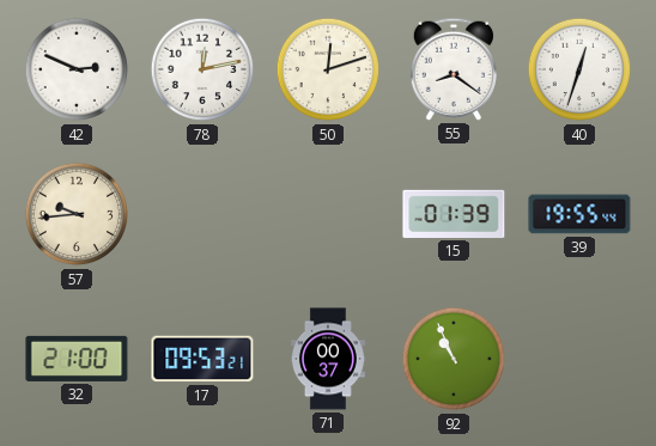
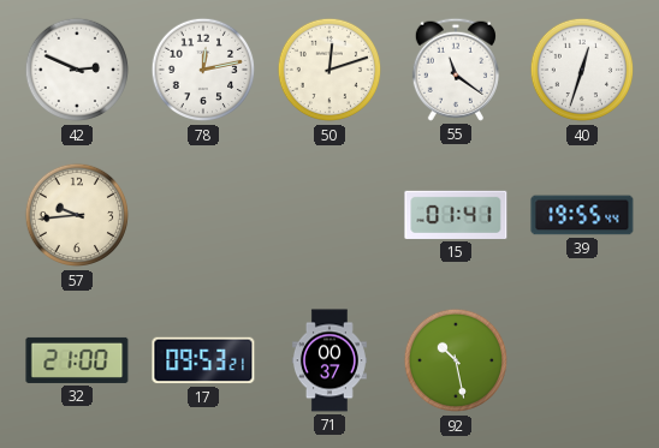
55: 8:21 -> 11:21
15: 01:39 -> 01:41
92: 10:56 -> 10:28
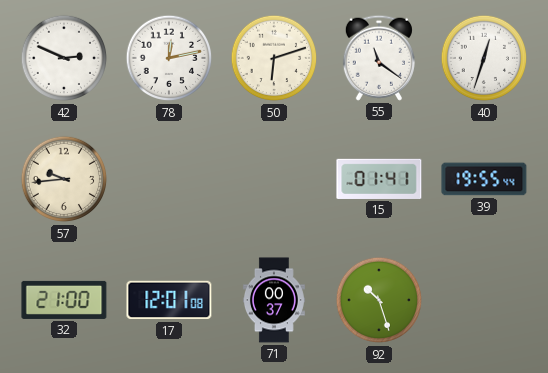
50: 12:12 -> 6:12
17: 09:53 -> 12:01
92: 10:28 -> 10:27
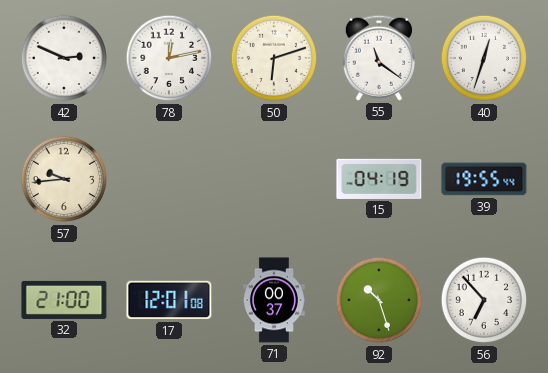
15: 01:41 -> 04:19
56: none -> 6:53
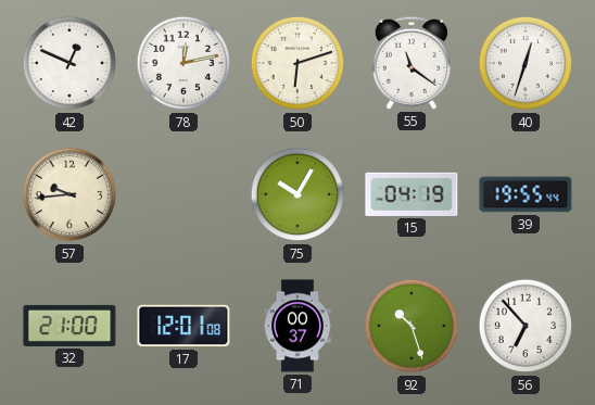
42: 2:49 -> 12:49
75: none -> 10:05
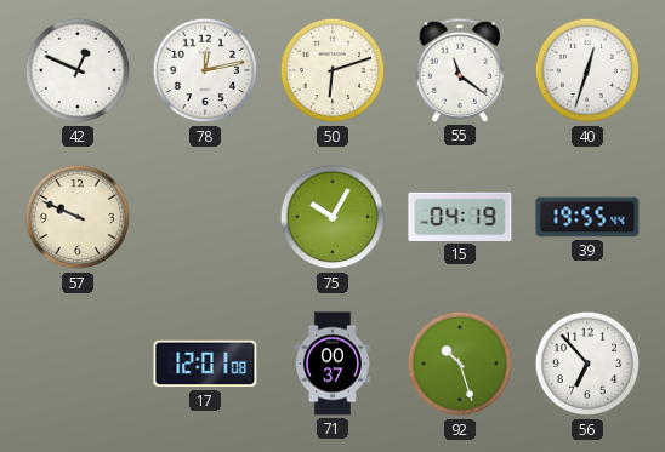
57: 9:44 -> 9:49
32: 21:00 -> none
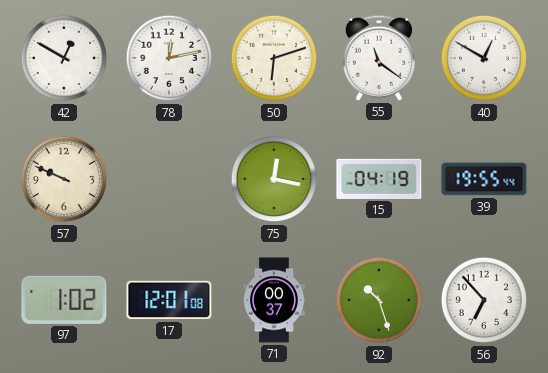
42: 12:49 -> 12:50
40: 12:33 -> 12:50
75: 10:05 -> 12:17
97: none -> 1:02
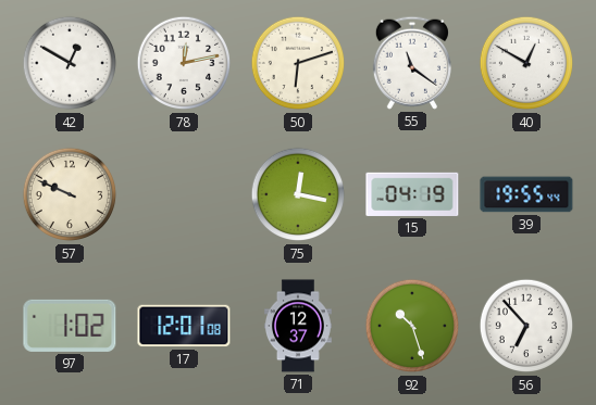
71: 00:37 -> 12:37
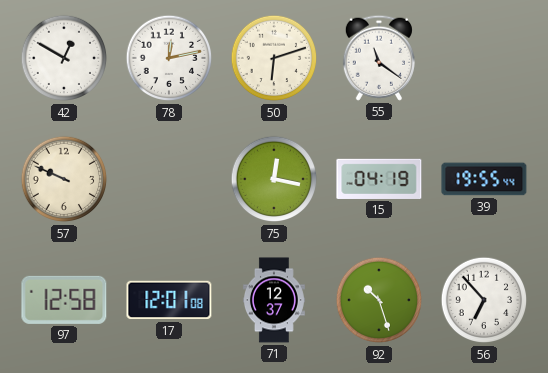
40: 12:50 -> none
97: 1:02 -> 12:58
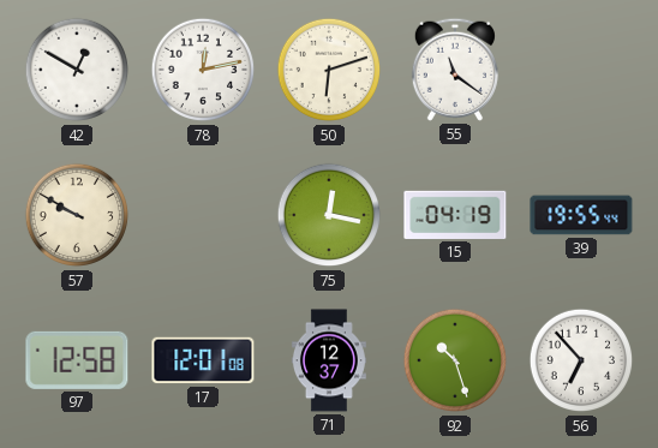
57: 9:49 -> 9:50
